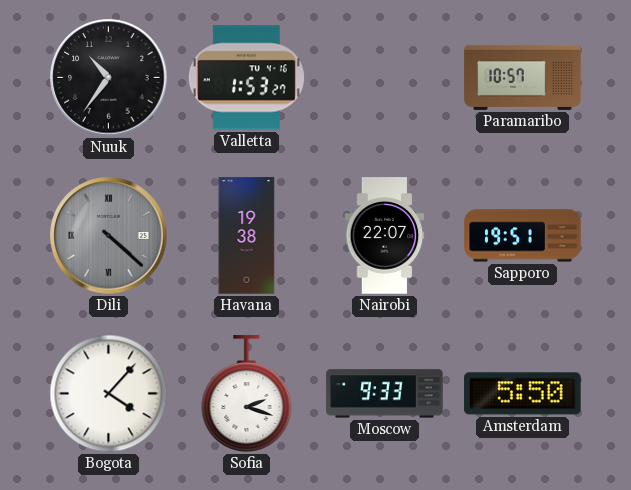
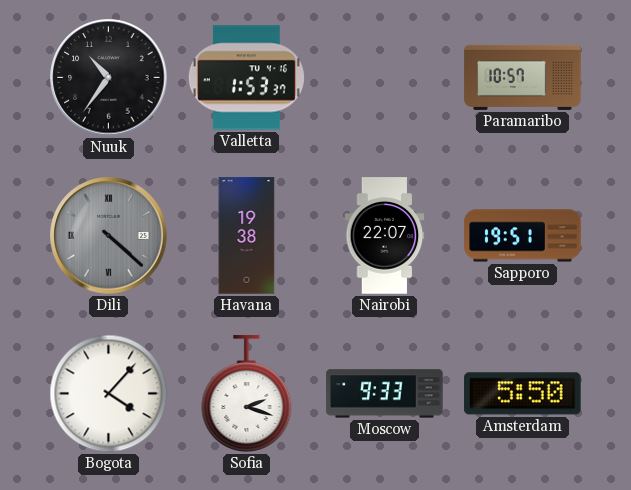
Valletta: 1:53:27 -> 1:53:37
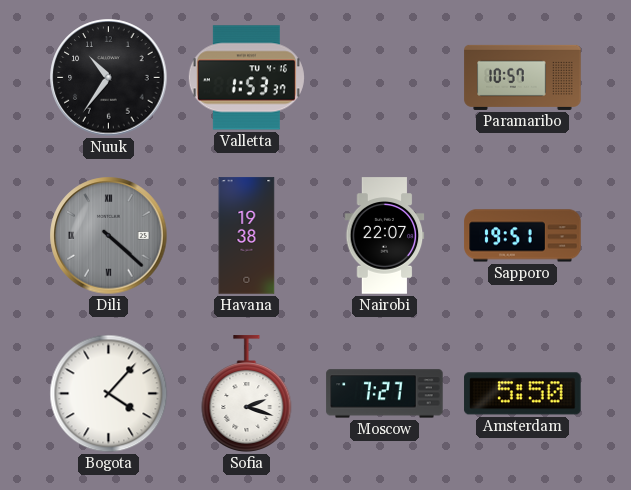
Moscow: 9:33 -> 7:27
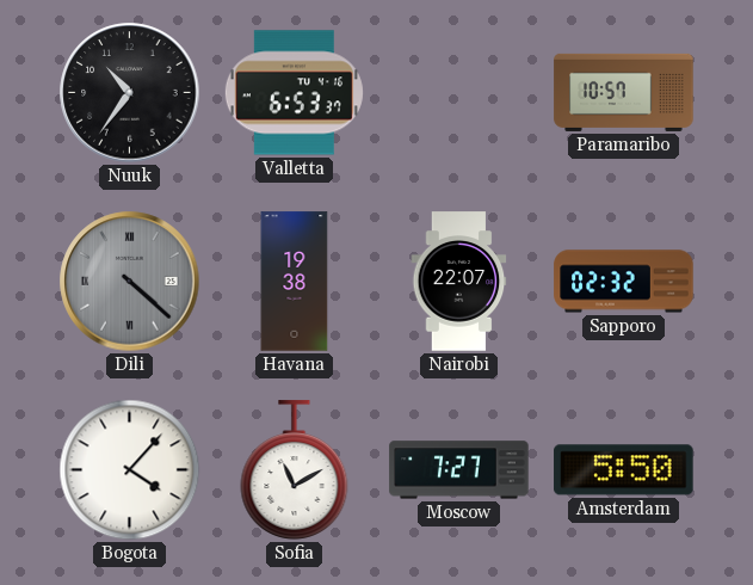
Valletta: 1:53 -> 6:53
Sapporo: 19:51 -> 02:32
Sofia: 2:18 -> 11:10
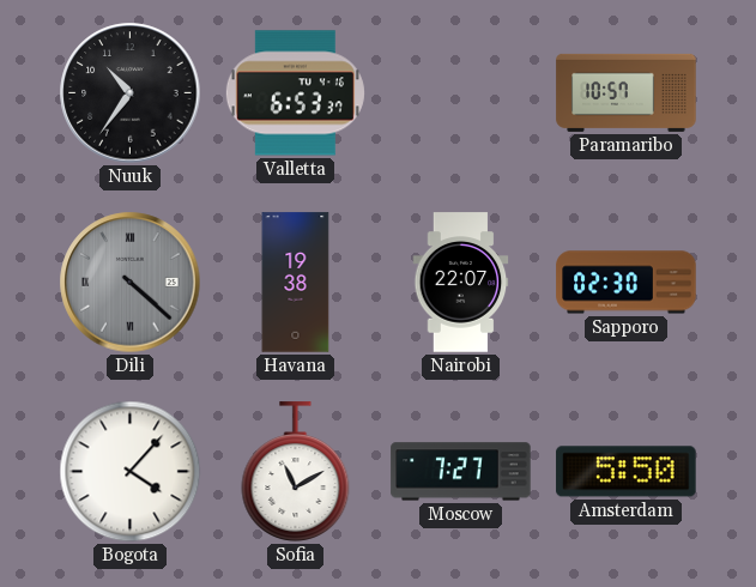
Sapporo: 02:32 -> 02:30
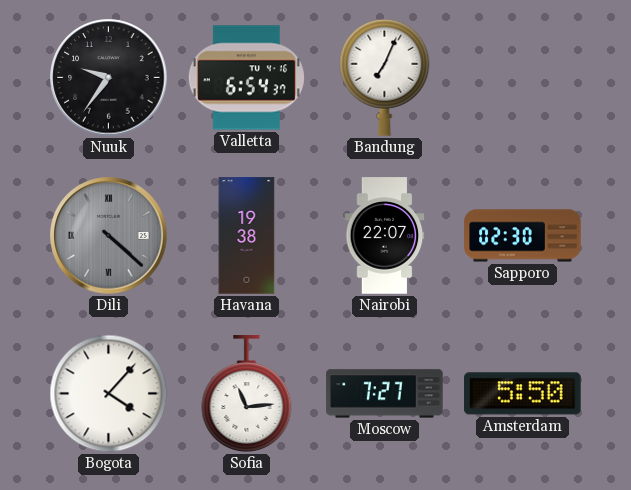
Nuuk: 10:36 -> 9:36
Valletta: 6:53 -> 6:54
Bandung: none -> 7:04
Paramaribo: 10:57 -> none
Sofia: 11:10 -> 11:14
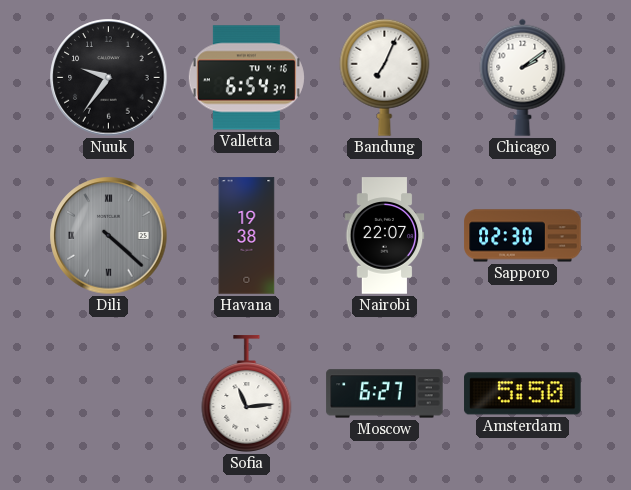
Chicago: none -> 2:09
Bogota: 4:07 -> none
Moscow: 7:27 -> 6:27
